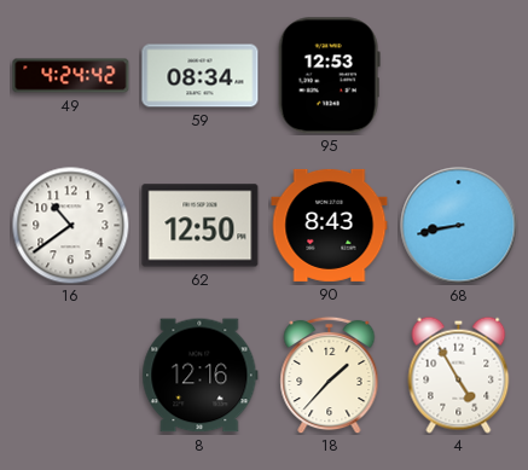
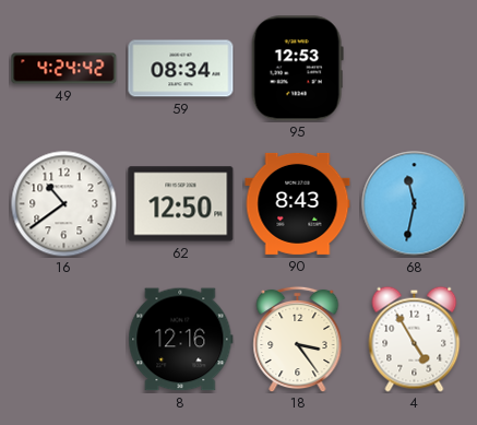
68: 8:43 -> 11:32
18: 1:37 -> 3:24
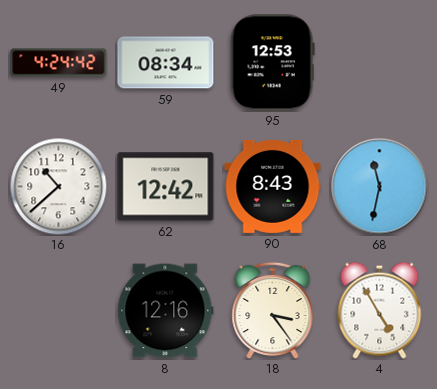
16: 10:39 -> 10:38
62: 12:50 -> 12:42
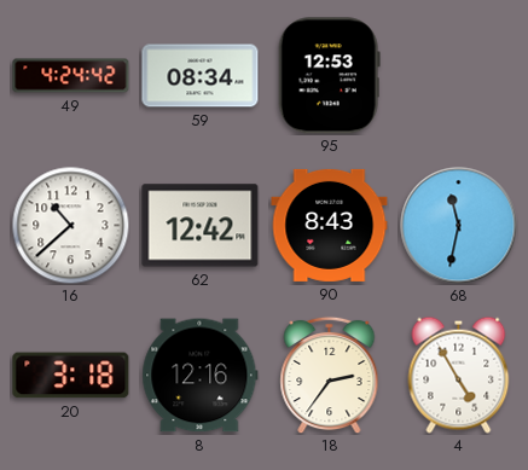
20: none -> 3:18
18: 3:24 -> 2:36
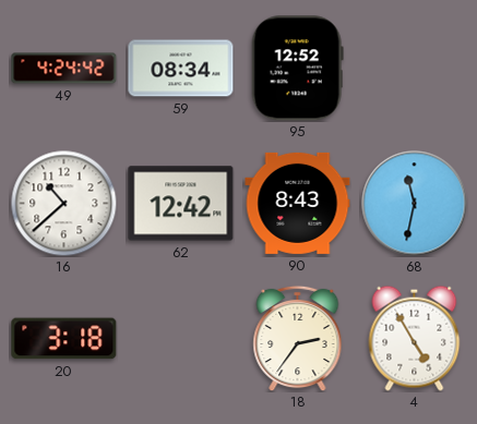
95: 12:53 -> 12:52
8: 12:16 -> none
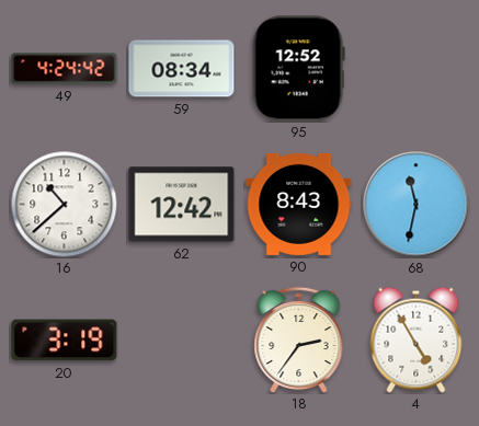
20: 3:18 -> 3:19
